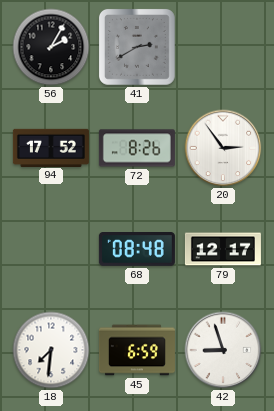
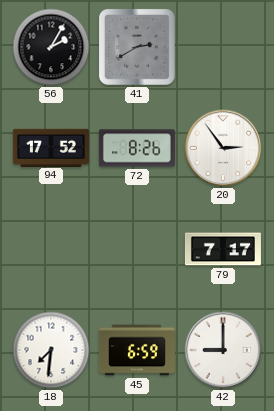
68: 08:48 -> none
79: 12:17 -> 7:17
42: 8:57 -> 9:00
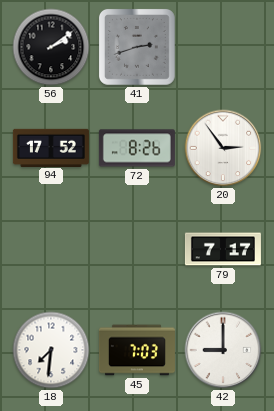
56: 2:05 -> 2:09
41: 2:40 -> 2:42
45: 6:59 -> 7:03
